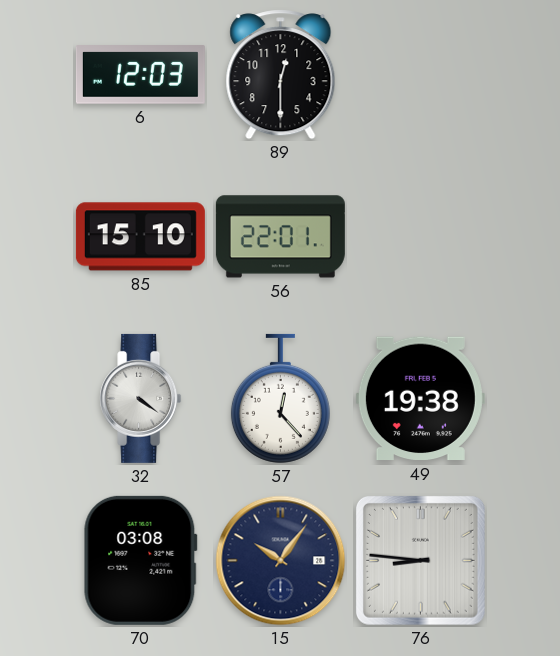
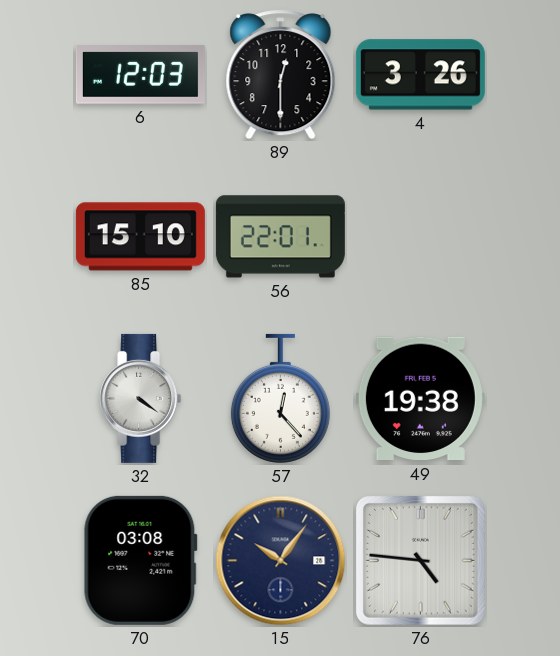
4: none -> 3:26
76: 8:46 -> 4:46
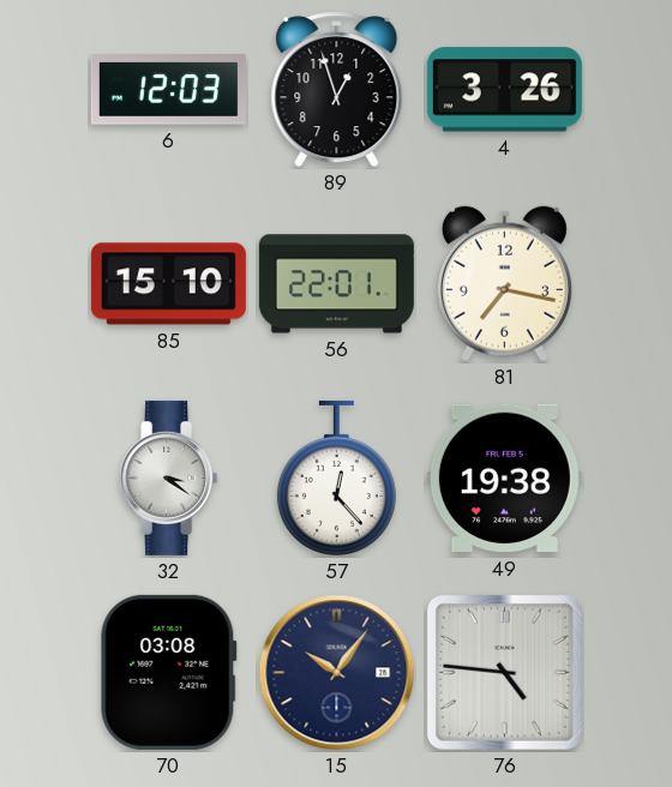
89: 12:30 -> 12:57
81: none -> 7:17
32: 4:21 -> 3:21
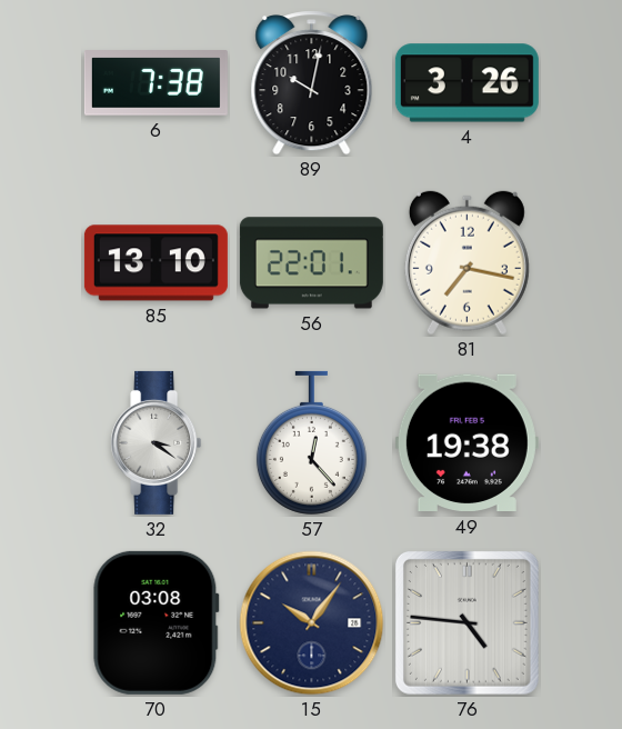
6: 12:03 -> 7:38
89: 12:57 -> 10:02
85: 15:10 -> 13:10
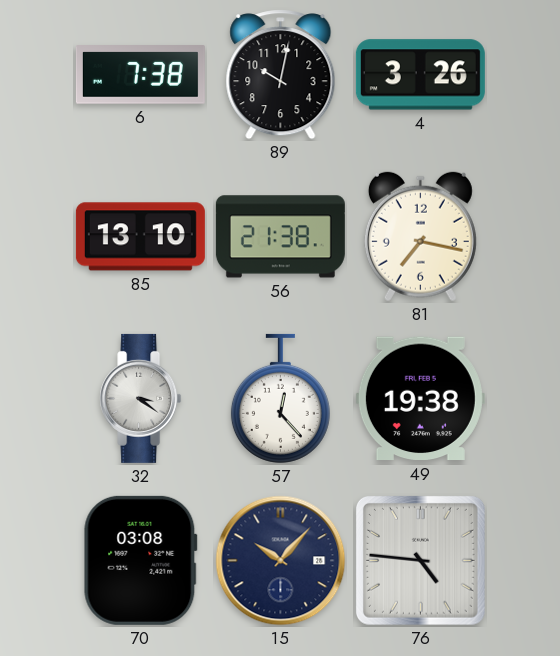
56: 22:01 -> 21:38
15: 10:06 -> 10:07
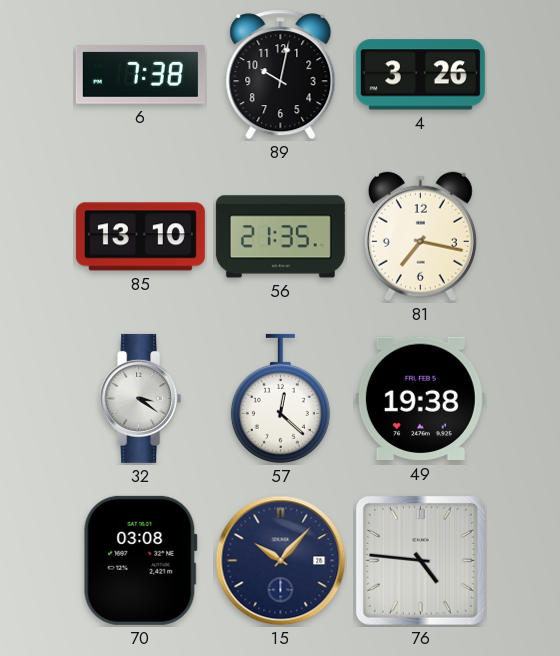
56: 21:38 -> 21:35
57: 12:23 -> 12:22
